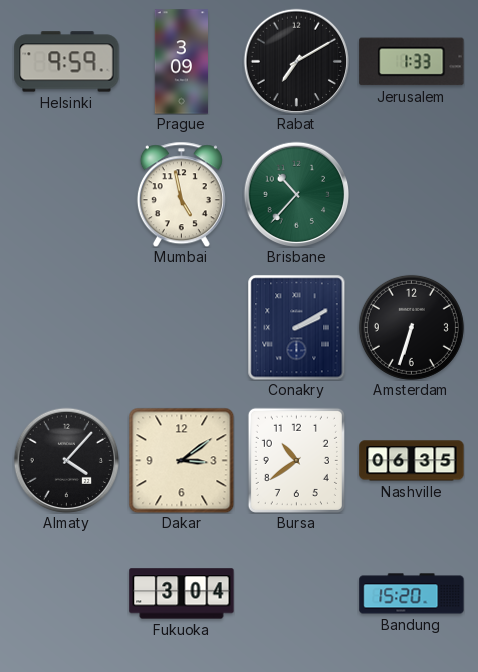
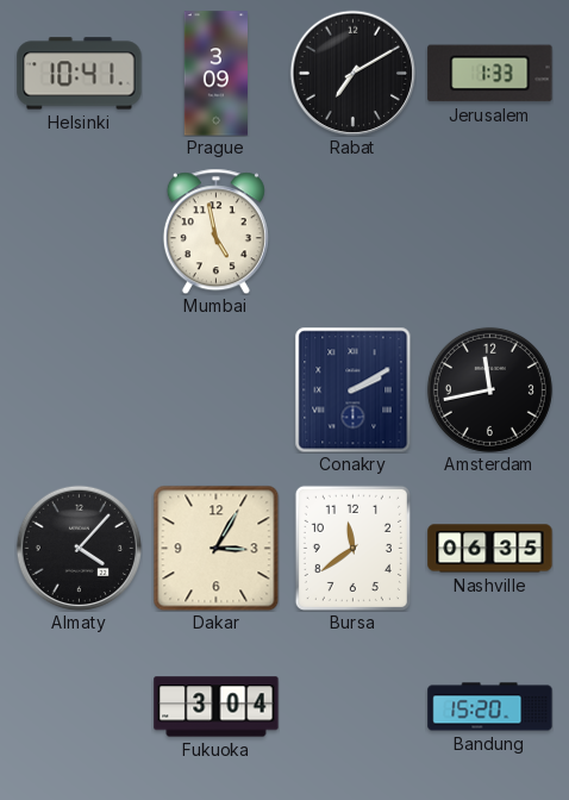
Helsinki: 9:59 -> 10:41
Brisbane: 10:37 -> none
Amsterdam: 6:33 -> 11:43
Dakar: 3:09 -> 3:05
Bursa: 10:39 -> 11:39
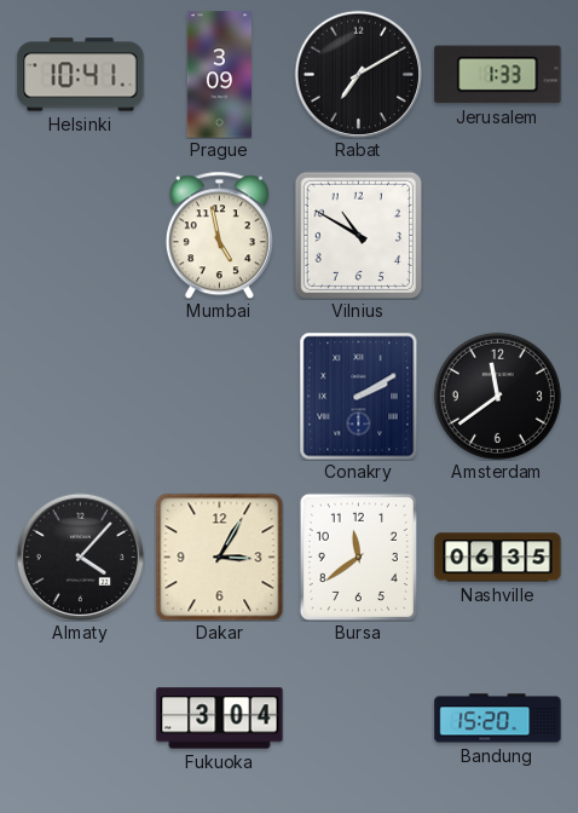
Vilnius: none -> 10:50
Amsterdam: 11:43 -> 11:39
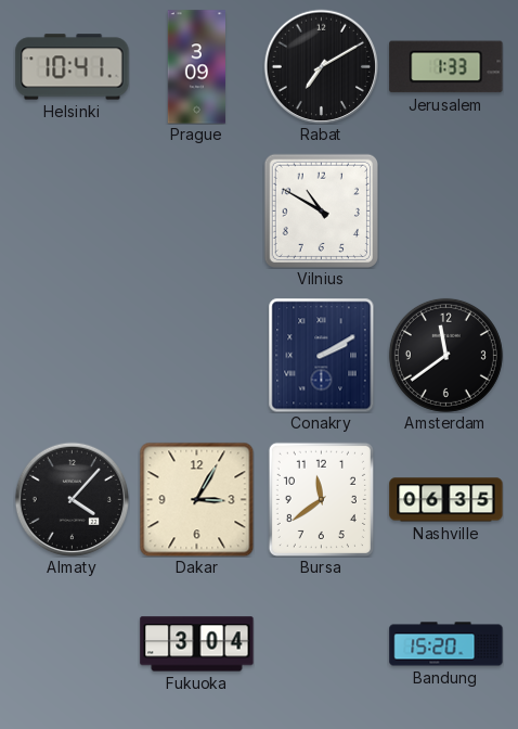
Mumbai: 4:58 -> none
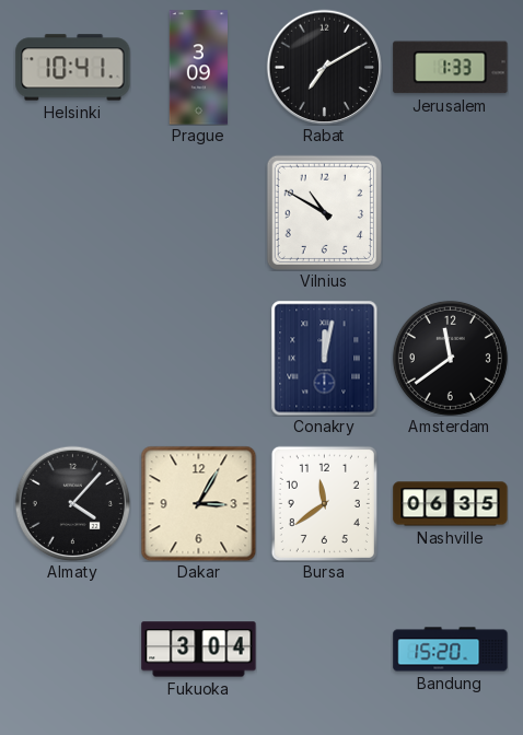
Conakry: 2:10 -> 12:02
